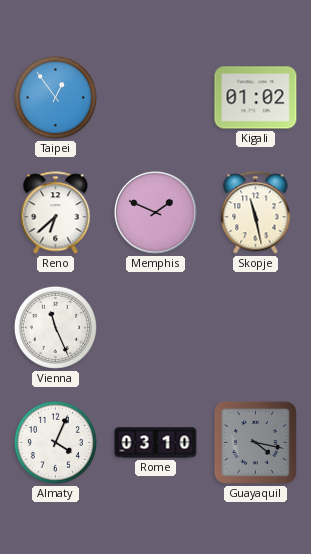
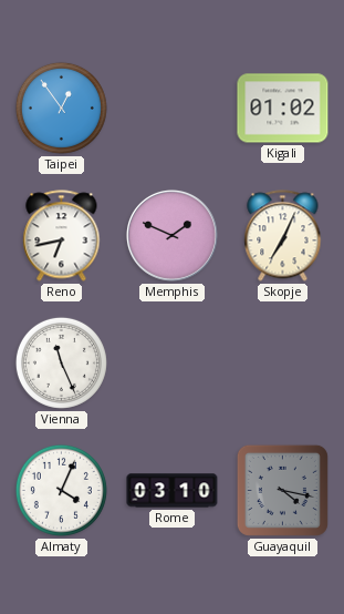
Reno: 6:38 -> 6:43
Skopje: 11:28 -> 7:04
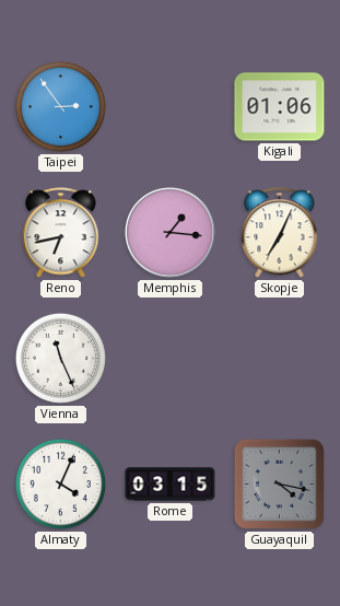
Taipei: 12:54 -> 2:54
Kigali: 01:02 -> 01:06
Memphis: 1:49 -> 1:16
Rome: 03:10 -> 03:15
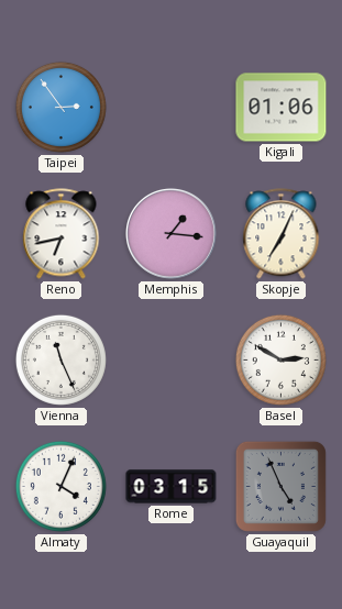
Basel: none -> 2:50
Guayaquil: 4:17 -> 4:56
